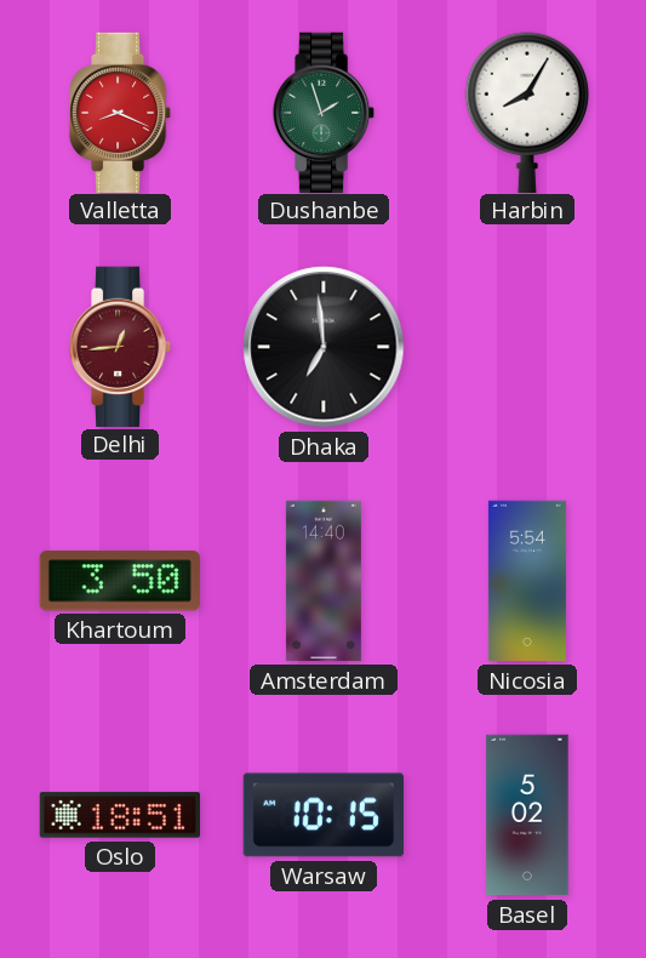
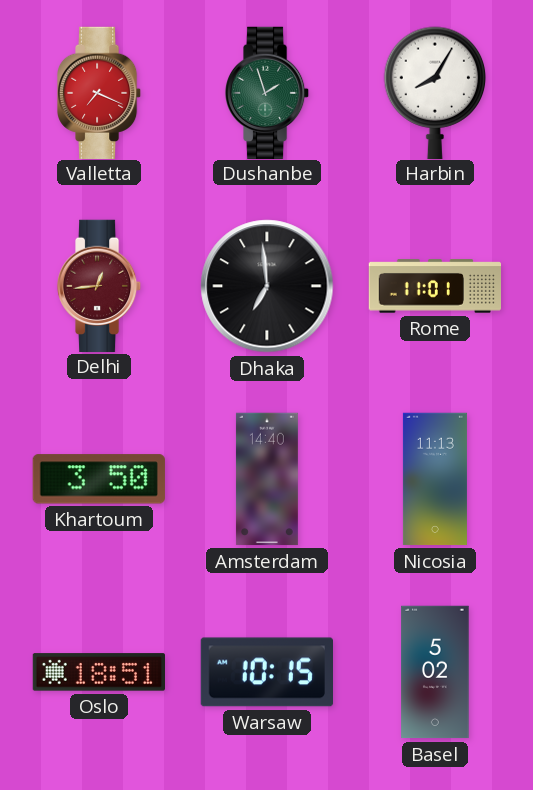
Valletta: 8:19 -> 7:19
Rome: none -> 11:01
Nicosia: 5:54 -> 11:13
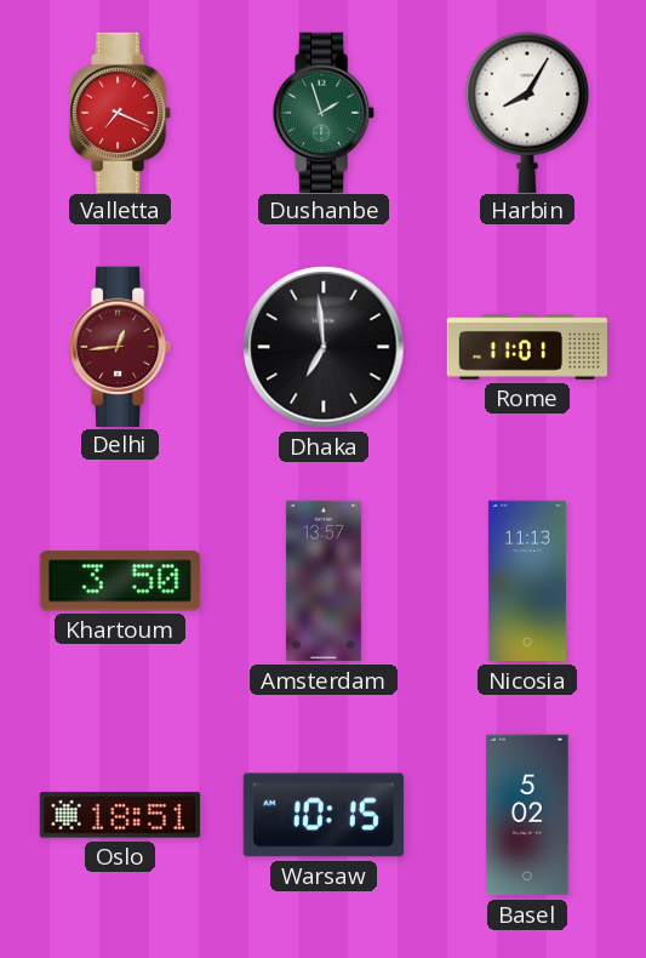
Amsterdam: 14:40 -> 13:57
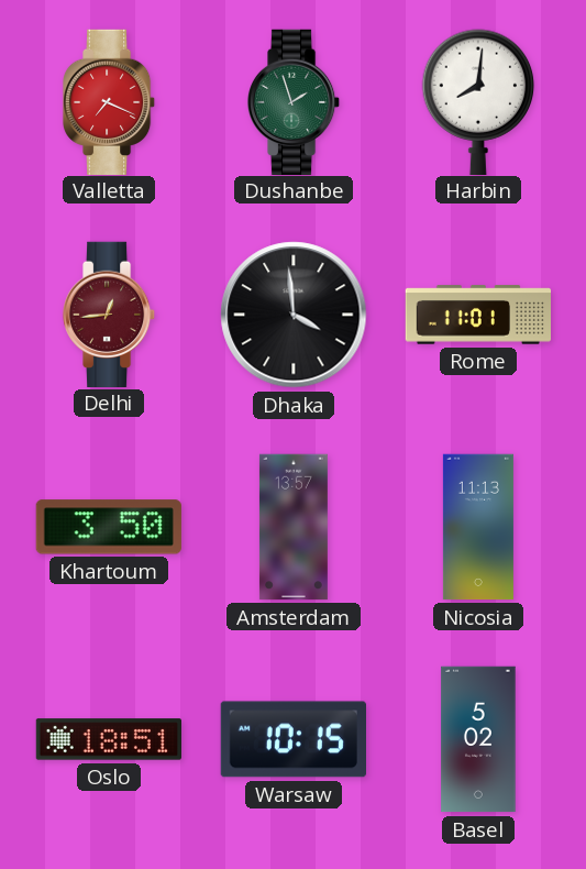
Harbin: 8:05 -> 8:01
Dhaka: 6:59 -> 3:59
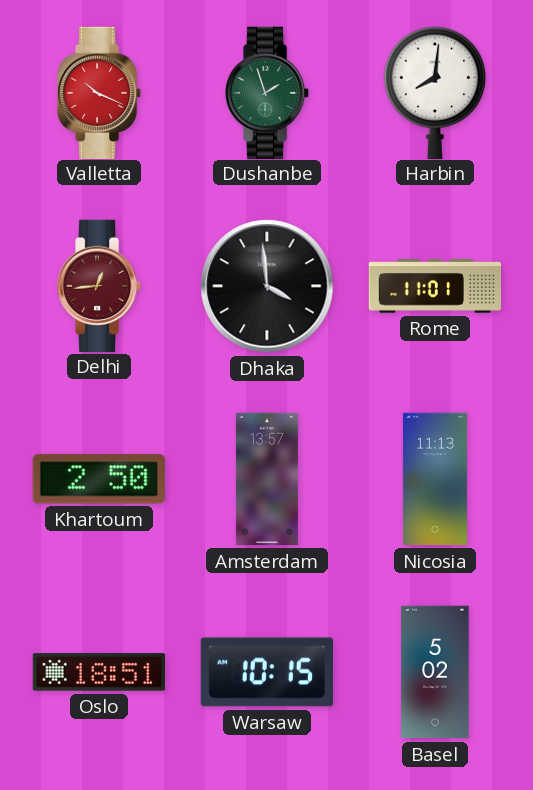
Valletta: 7:19 -> 10:19
Khartoum: 3:50 -> 2:50
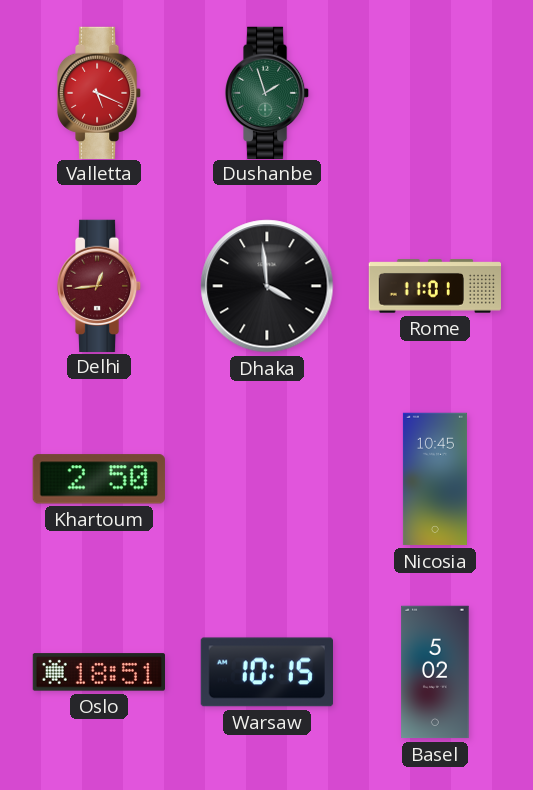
Valletta: 10:19 -> 5:19
Harbin: 8:01 -> none
Amsterdam: 13:57 -> none
Nicosia: 11:13 -> 10:45
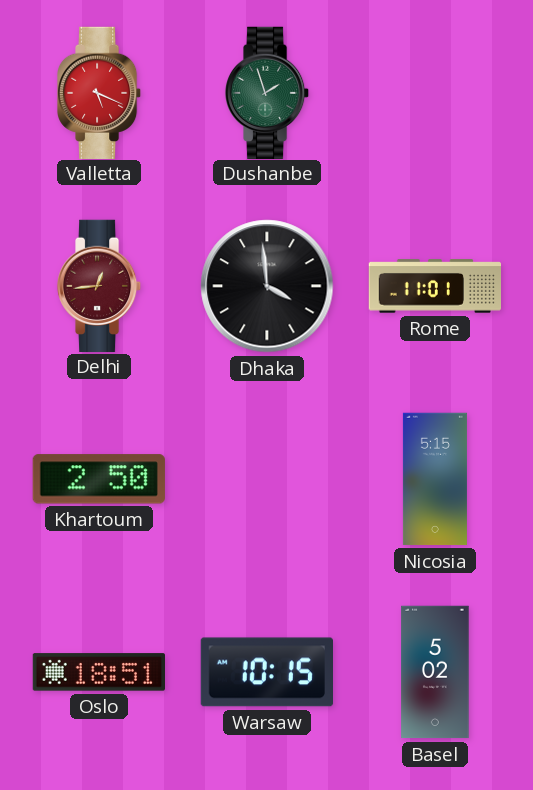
Nicosia: 10:45 -> 5:15
